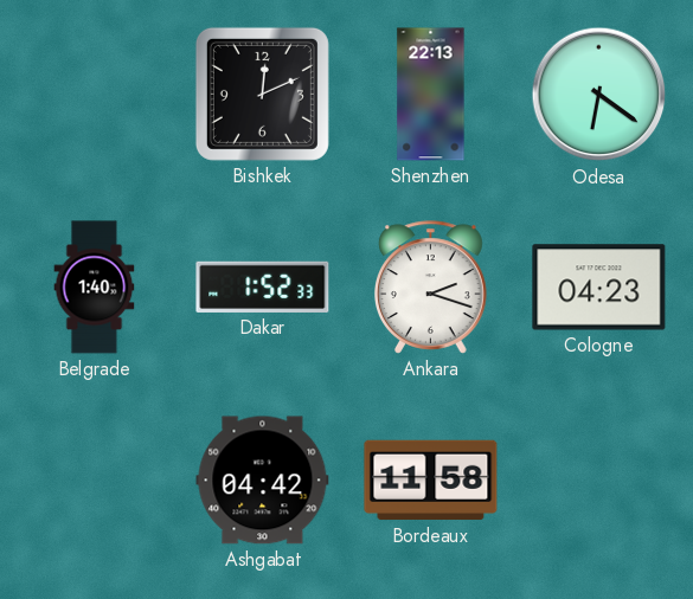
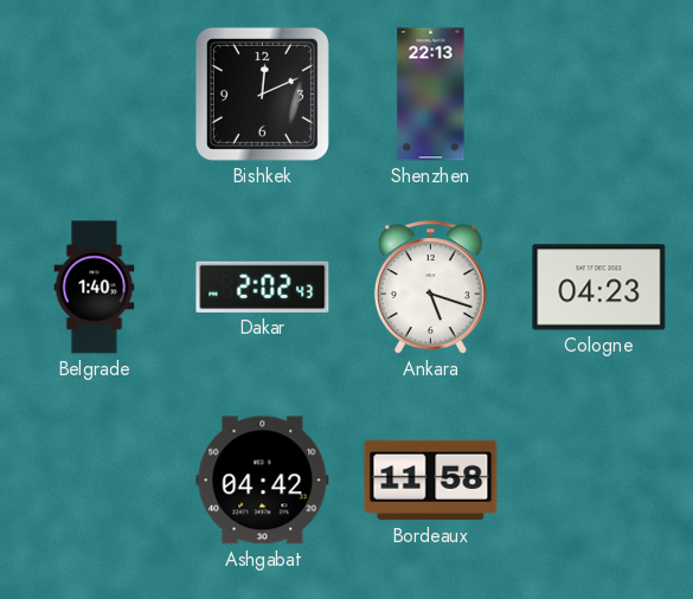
Odesa: 6:21 -> none
Dakar: 1:52 -> 2:02
Ankara: 2:18 -> 5:18
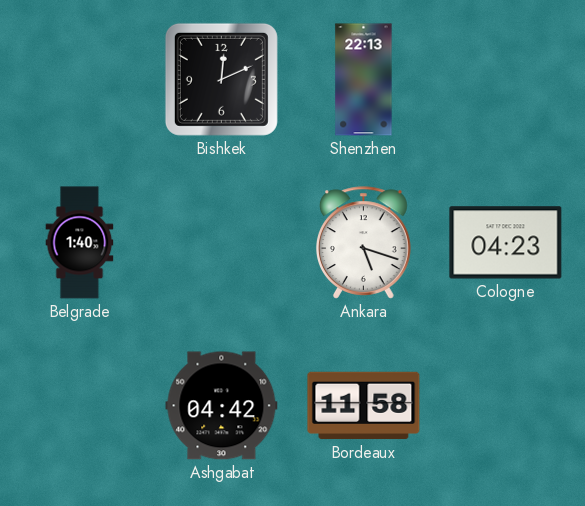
Dakar: 2:02 -> none
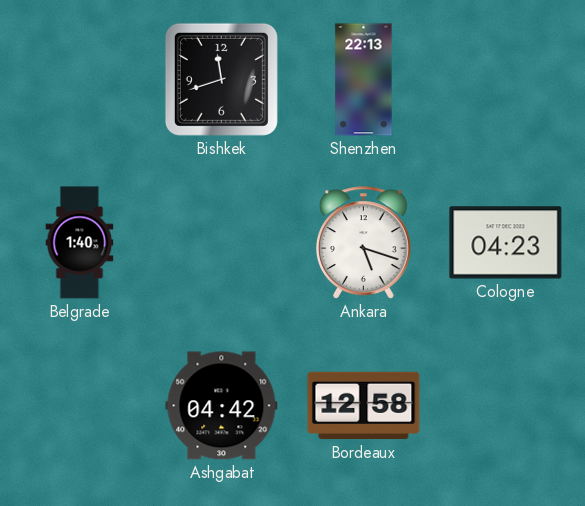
Bishkek: 12:11 -> 11:42
Bordeaux: 11:58 -> 12:58
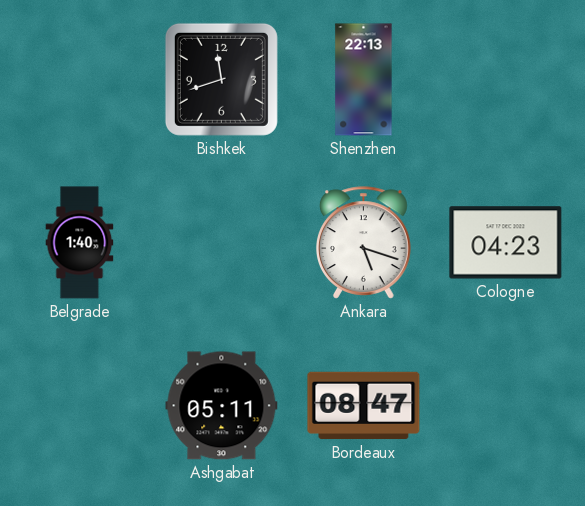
Ashgabat: 04:42 -> 05:11
Bordeaux: 12:58 -> 08:47
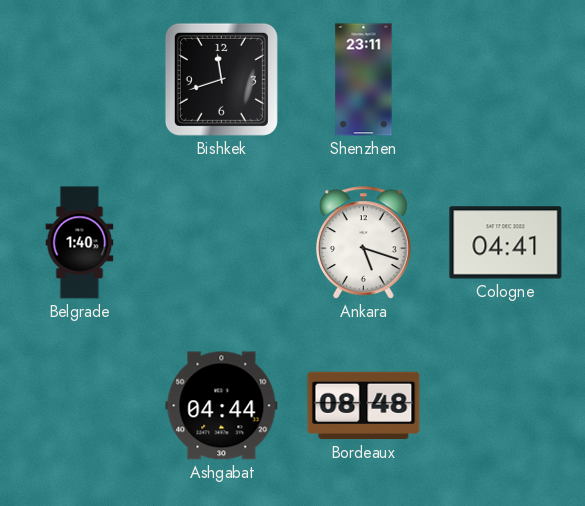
Shenzhen: 22:13 -> 23:11
Cologne: 04:23 -> 04:41
Ashgabat: 05:11 -> 04:44
Bordeaux: 08:47 -> 08:48
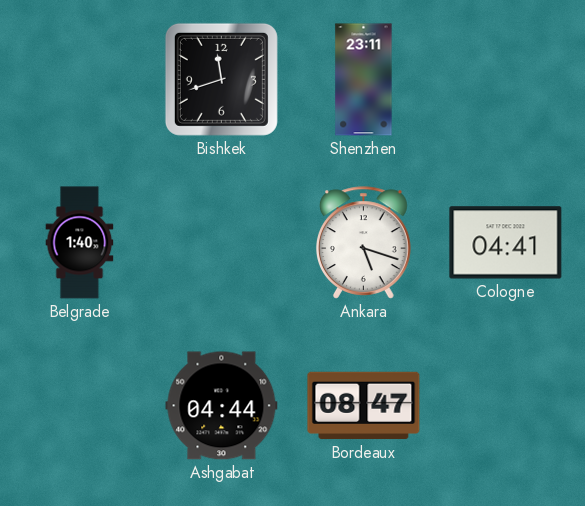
Bordeaux: 08:48 -> 08:47
